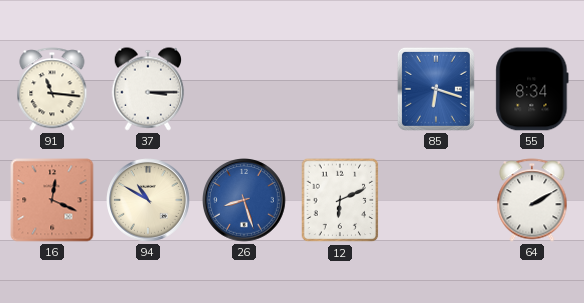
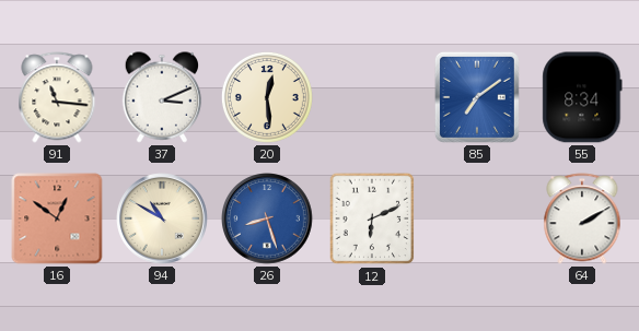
37: 3:15 -> 3:11
20: none -> 12:29
85: 6:18 -> 7:09
16: 12:19 -> 12:51
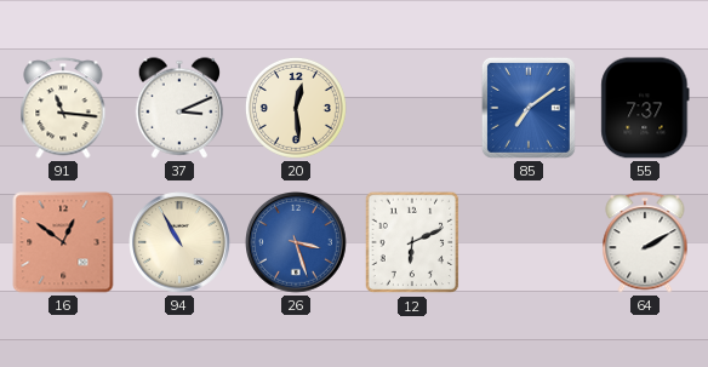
55: 8:34 -> 7:37
94: 10:50 -> 10:55
26: 8:27 -> 3:27
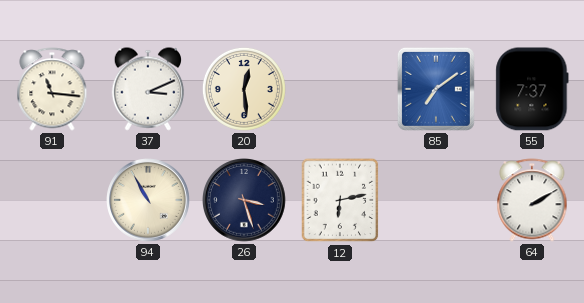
16: 12:51 -> none
26 dial: blue -> navy
12: 6:11 -> 6:13
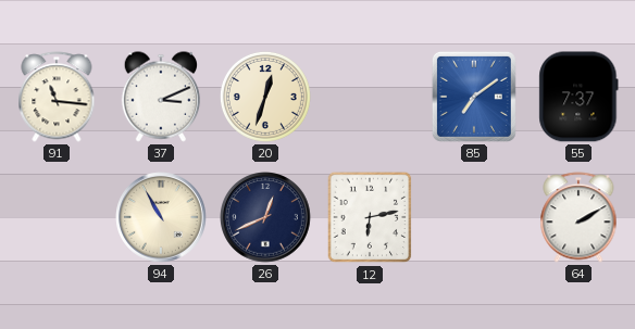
20: 12:29 -> 12:33
26: 3:27 -> 12:41
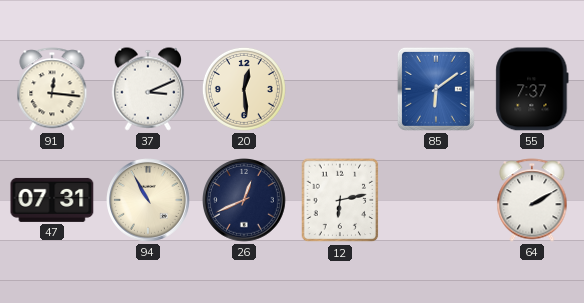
91: 11:16 -> 12:16
20: 12:33 -> 12:29
85: 7:09 -> 6:09
47: none -> 07:31
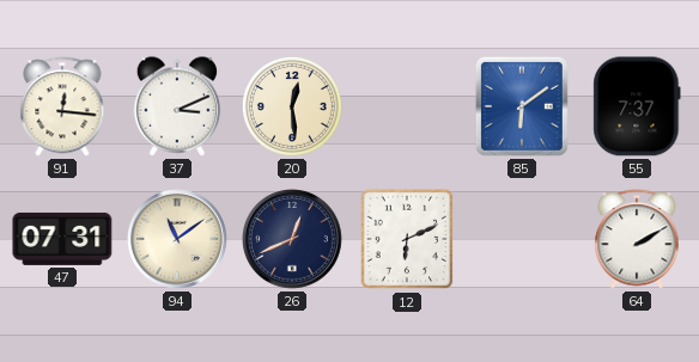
94: 10:55 -> 11:09
12: 6:13 -> 6:11
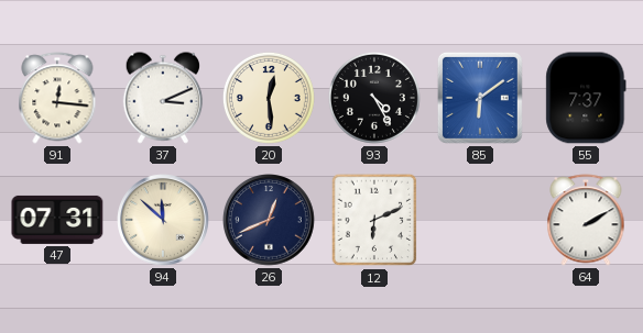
93: none -> 4:25
94: 11:09 -> 11:52
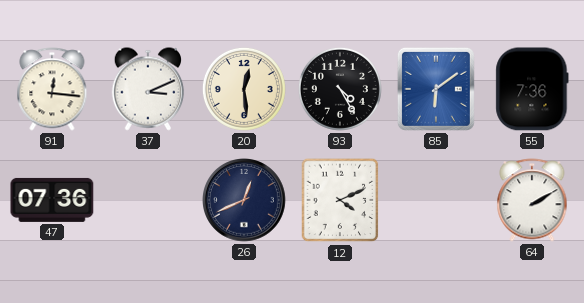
55: 7:37 -> 7:36
47: 07:31 -> 07:36
94: 11:52 -> none
12: 6:11 -> 4:11
